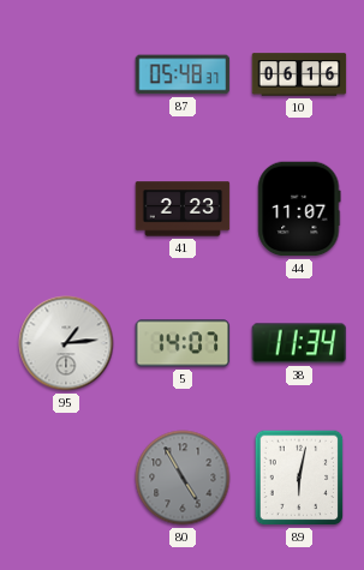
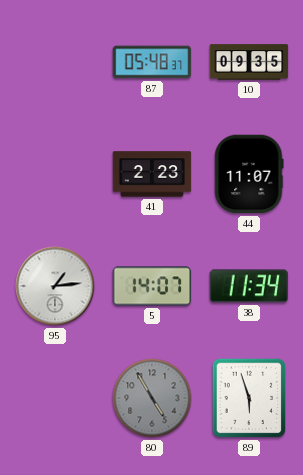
10: 06:16 -> 09:35
89: 6:02 -> 5:57
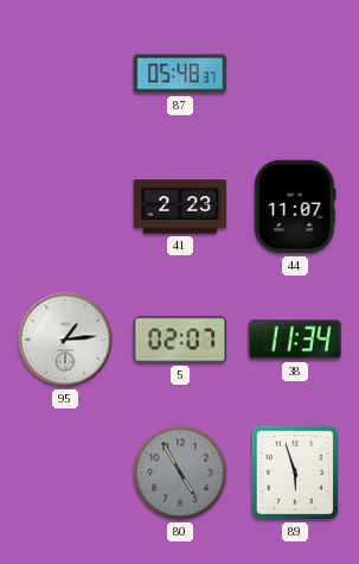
10: 09:35 -> none
5: 14:07 -> 02:07
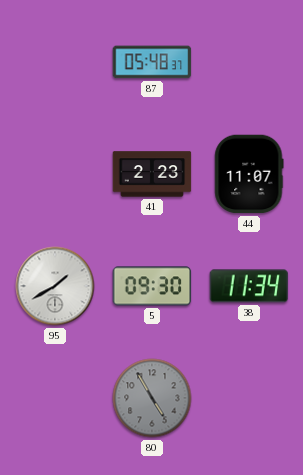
95: 1:14 -> 1:40
5: 02:07 -> 09:30
89: 5:57 -> none
